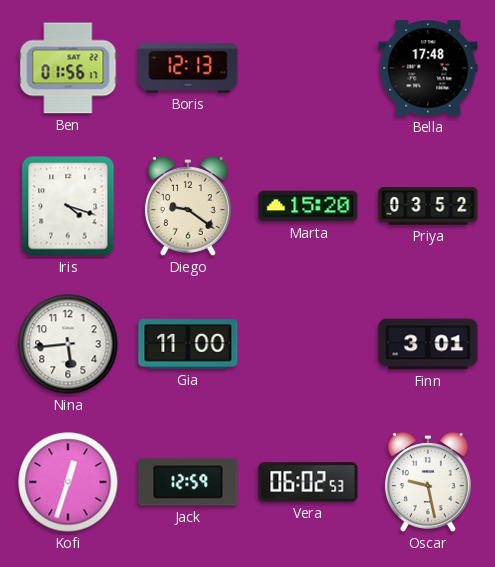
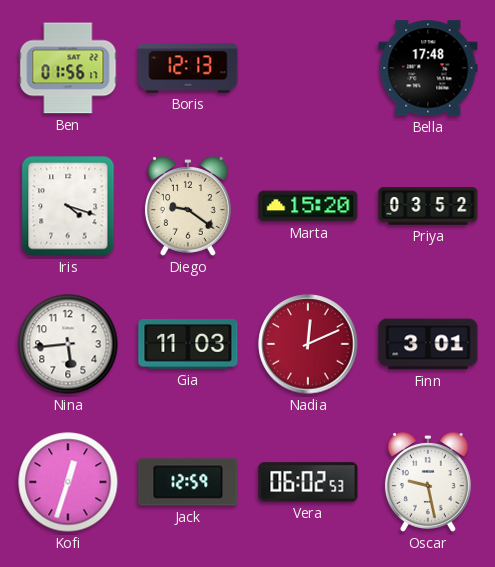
Gia: 11:00 -> 11:03
Nadia: none -> 12:11
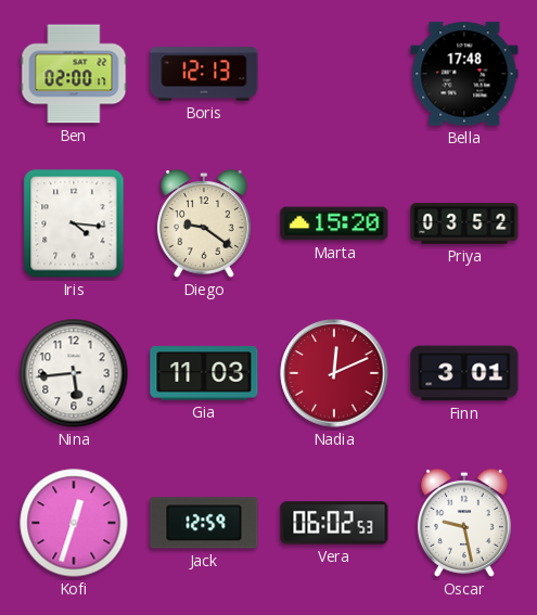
Ben: 01:56 -> 02:00
Iris: 4:18 -> 4:16
